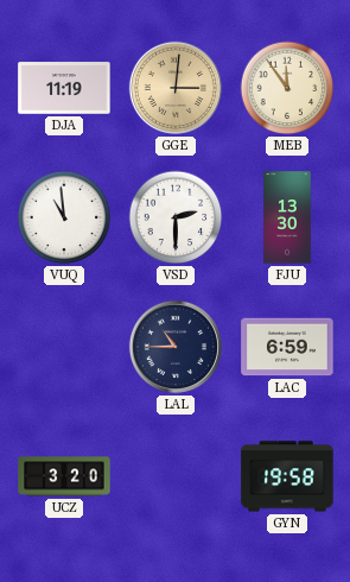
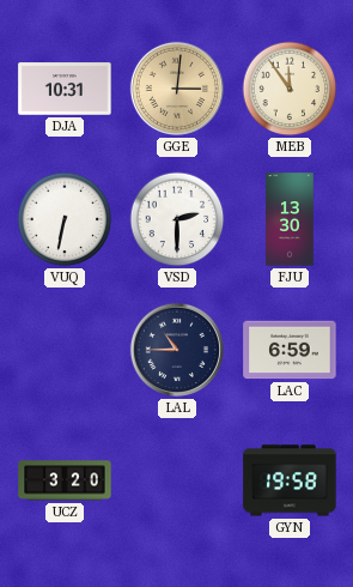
DJA: 11:19 -> 10:31
VUQ: 10:59 -> 6:32
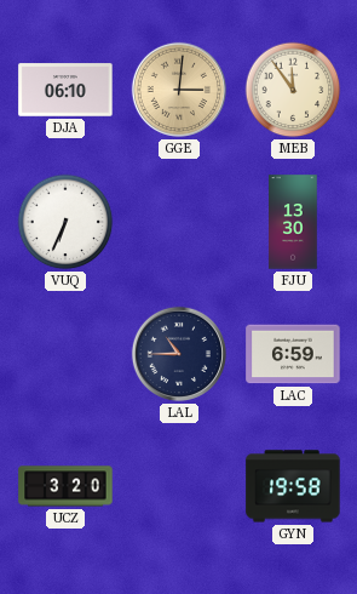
DJA: 10:31 -> 06:10
VUQ: 6:32 -> 6:34
VSD: 2:30 -> none
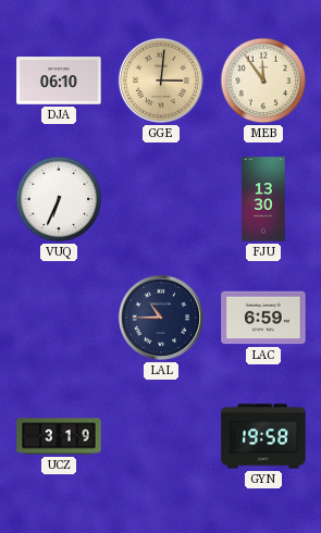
UCZ: 3:20 -> 3:19
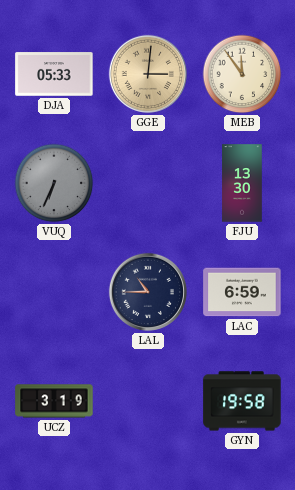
DJA: 06:10 -> 05:33
VUQ dial: white -> grey
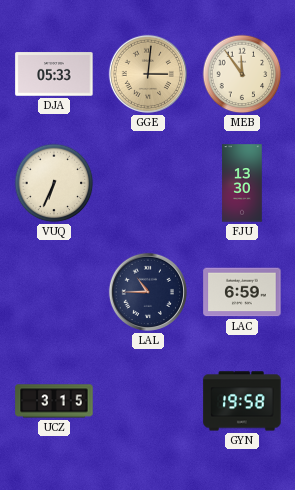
VUQ dial: grey -> cream
UCZ: 3:19 -> 3:15
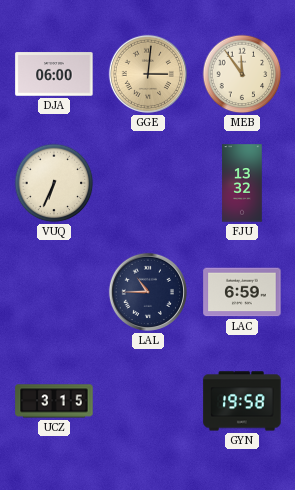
DJA: 05:33 -> 06:00
FJU: 13:30 -> 13:32
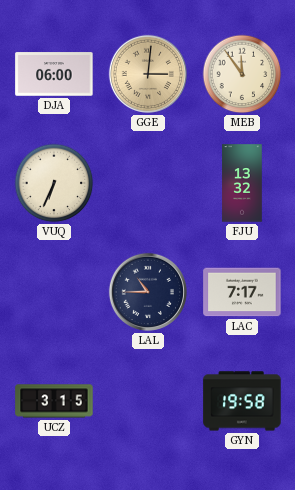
LAC: 6:59 -> 7:17
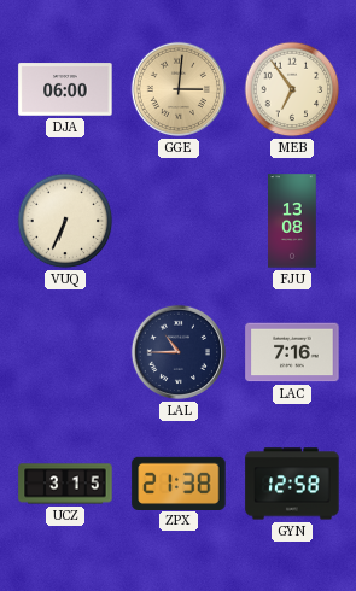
MEB: 11:54 -> 6:54
FJU: 13:32 -> 13:08
LAC: 7:17 -> 7:16
ZPX: none -> 21:38
GYN: 19:58 -> 12:58
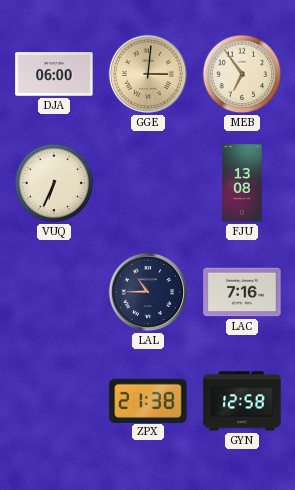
UCZ: 3:15 -> none
